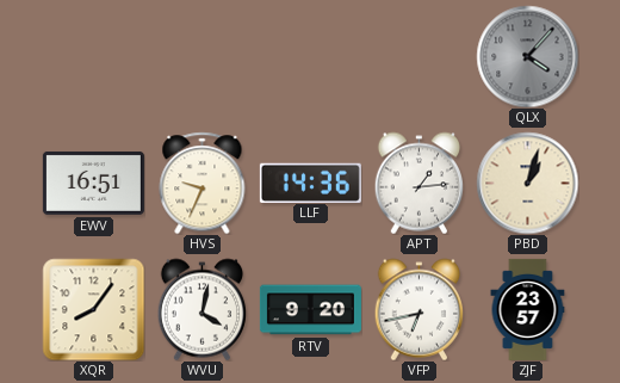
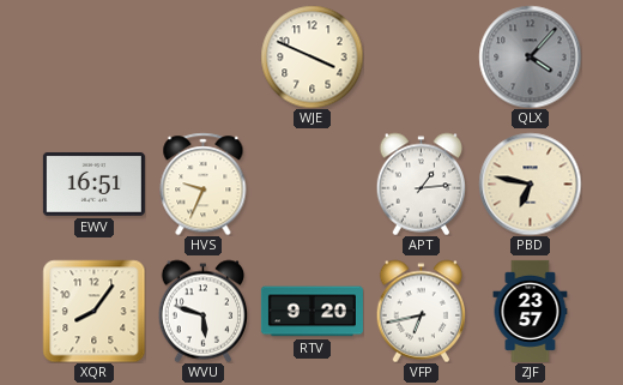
WJE: none -> 3:49
LLF: 14:36 -> none
PBD: 1:03 -> 6:47
WVU: 4:02 -> 5:48
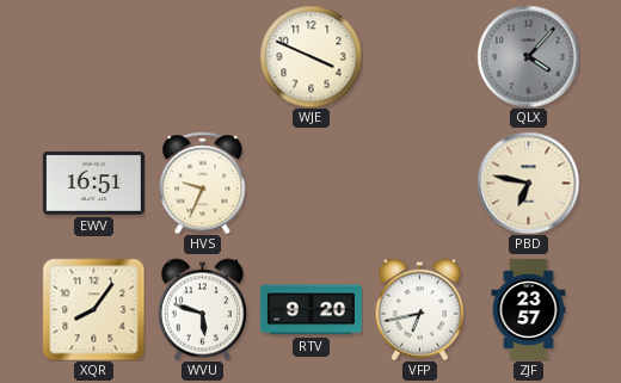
APT: 1:14 -> none
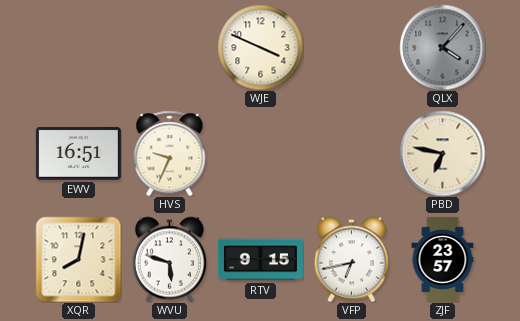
XQR: 8:06 -> 8:02
RTV: 9:20 -> 9:15
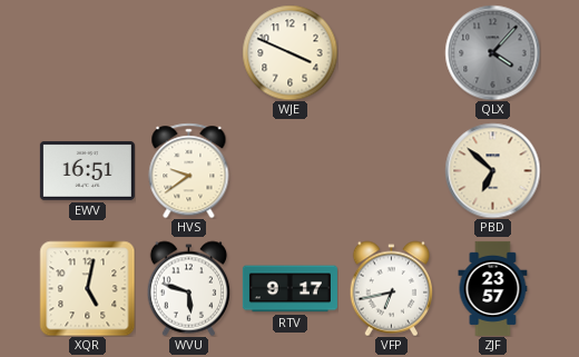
HVS: 9:34 -> 9:39
PBD: 6:47 -> 6:52
XQR: 8:02 -> 5:02
RTV: 9:15 -> 9:17
